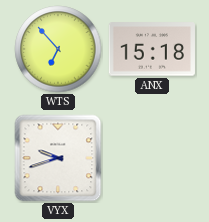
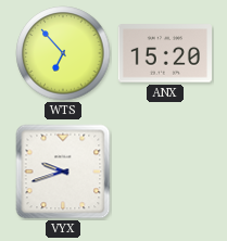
ANX: 15:18 -> 15:20
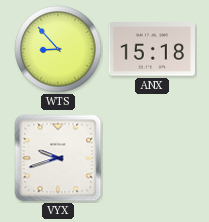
WTS: 6:53 -> 8:53
ANX: 15:20 -> 15:18
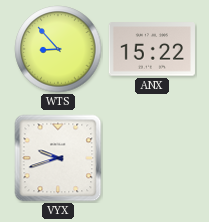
ANX: 15:18 -> 15:22
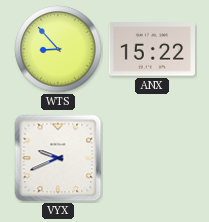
VYX: 9:42 -> 9:41
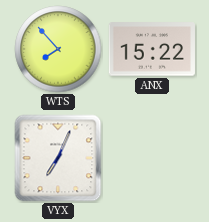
WTS: 8:53 -> 7:53
VYX: 9:41 -> 7:04
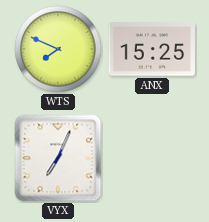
WTS: 7:53 -> 7:49
ANX: 15:22 -> 15:25
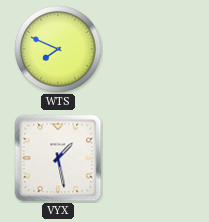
ANX: 15:25 -> none
VYX: 7:04 -> 1:28
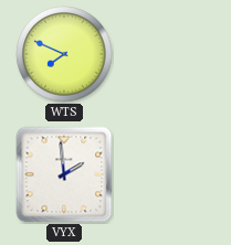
VYX: 1:28 -> 1:59
